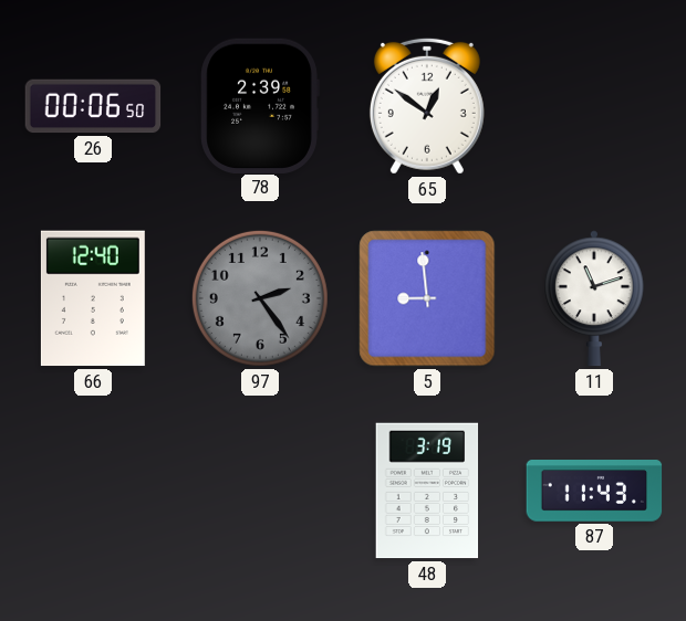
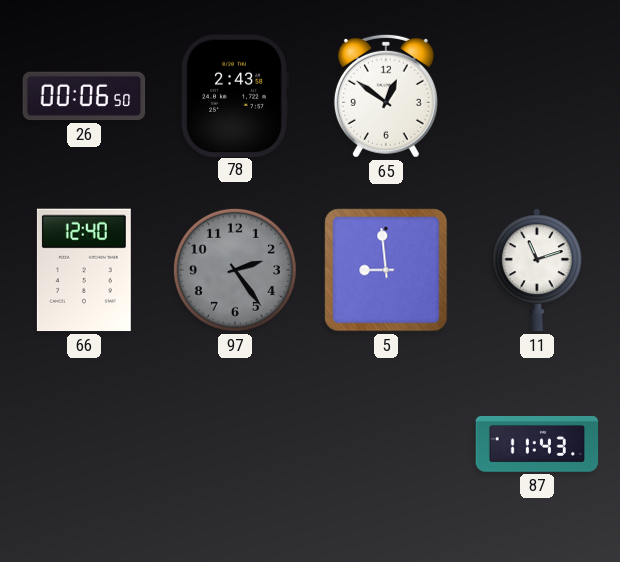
78: 2:39 -> 2:43
48: 3:19 -> none
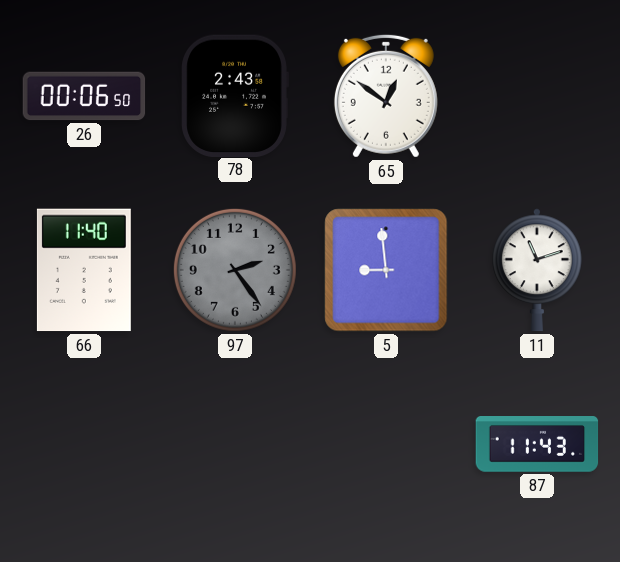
66: 12:40 -> 11:40
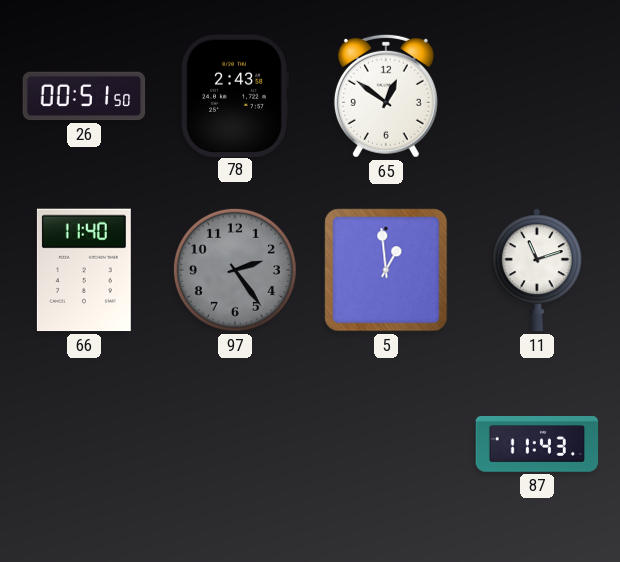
26: 00:06 -> 00:51
5: 8:59 -> 12:59
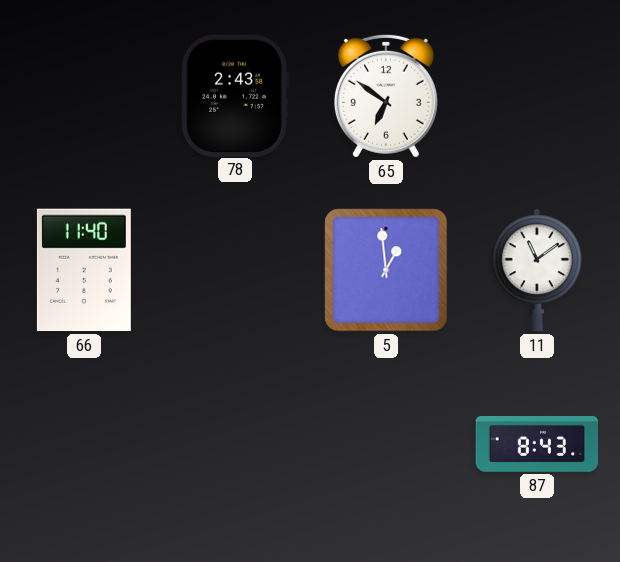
26: 00:51 -> none
65: 12:51 -> 6:51
97: 2:24 -> none
11: 11:12 -> 11:09
87: 11:43 -> 8:43
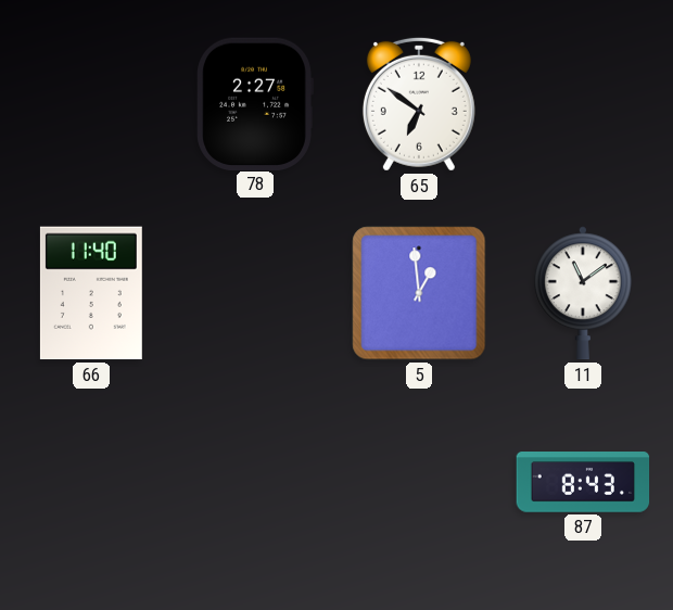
78: 2:43 -> 2:27
